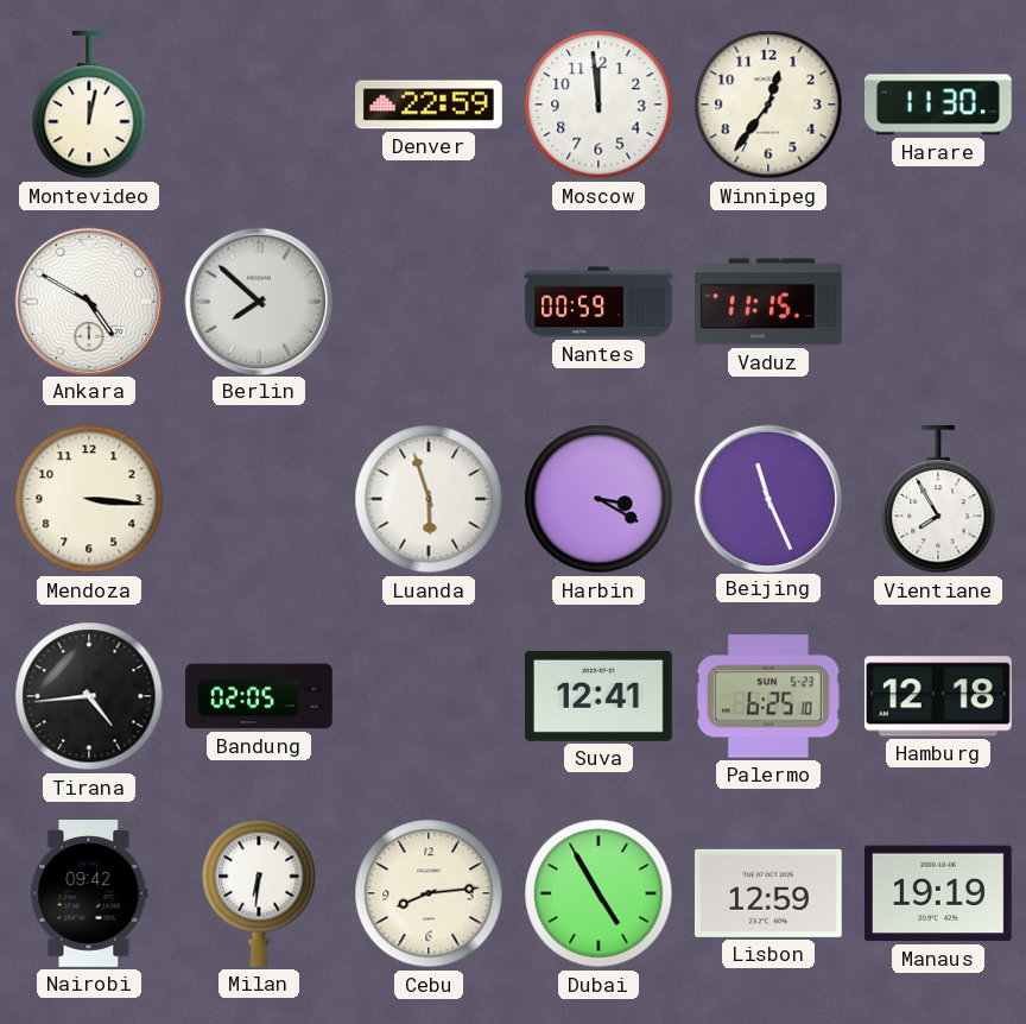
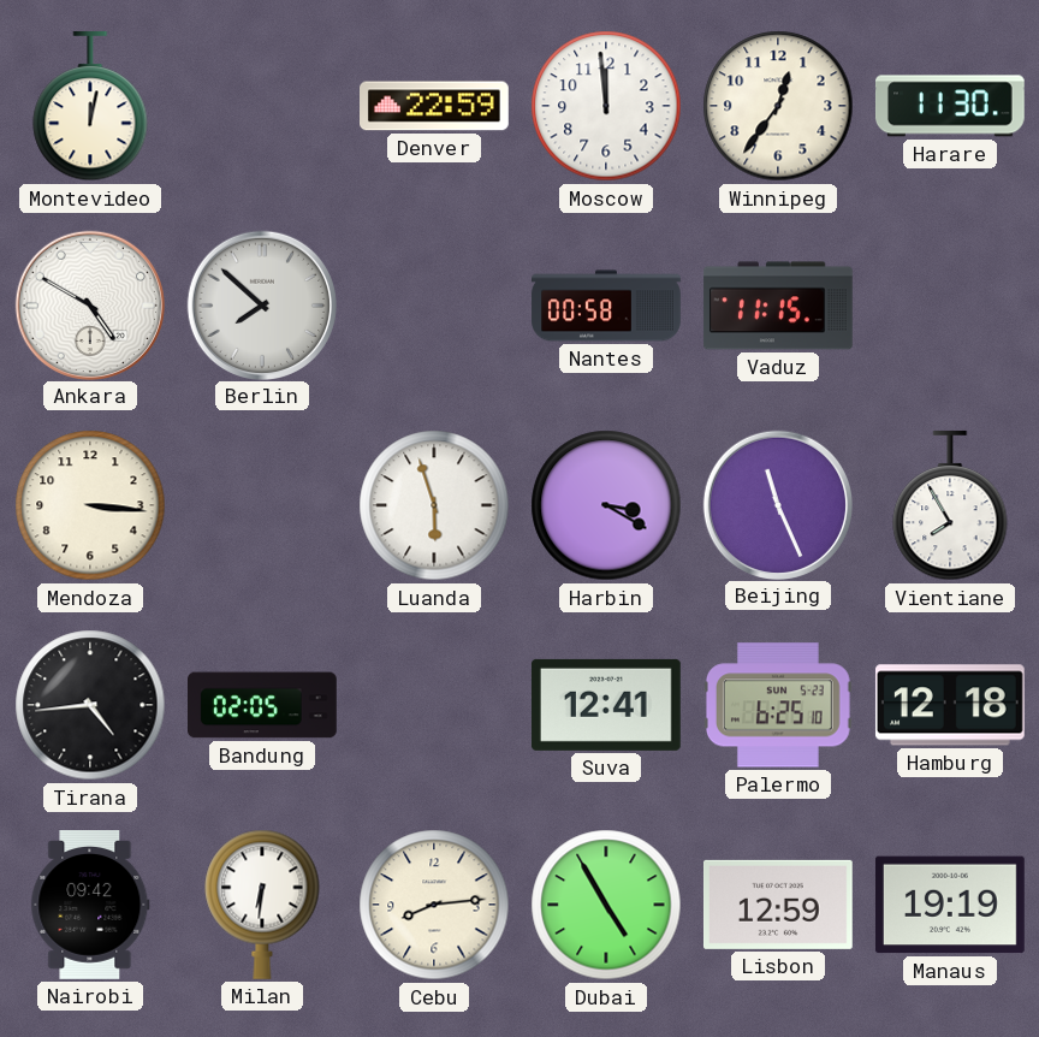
Nantes: 00:59 -> 00:58
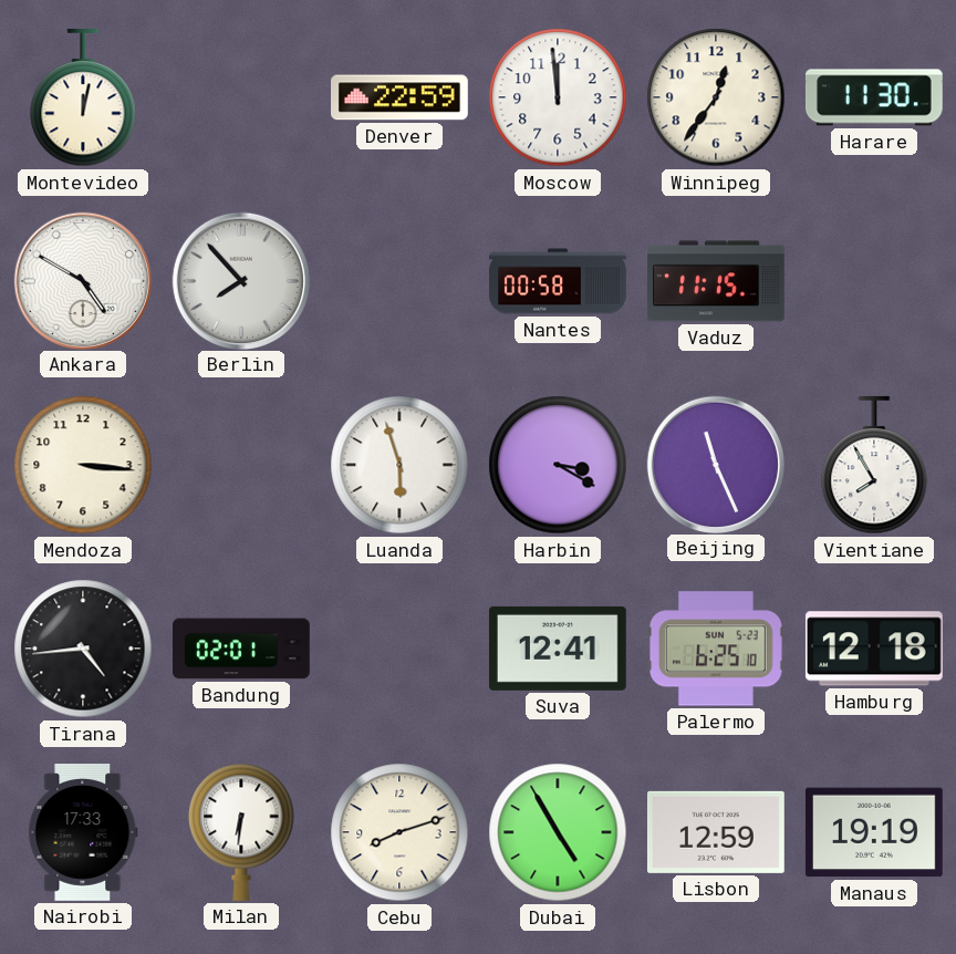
Berlin: 7:52 -> 7:53
Bandung: 02:05 -> 02:01
Nairobi: 09:42 -> 17:33
Cebu: 8:14 -> 8:12
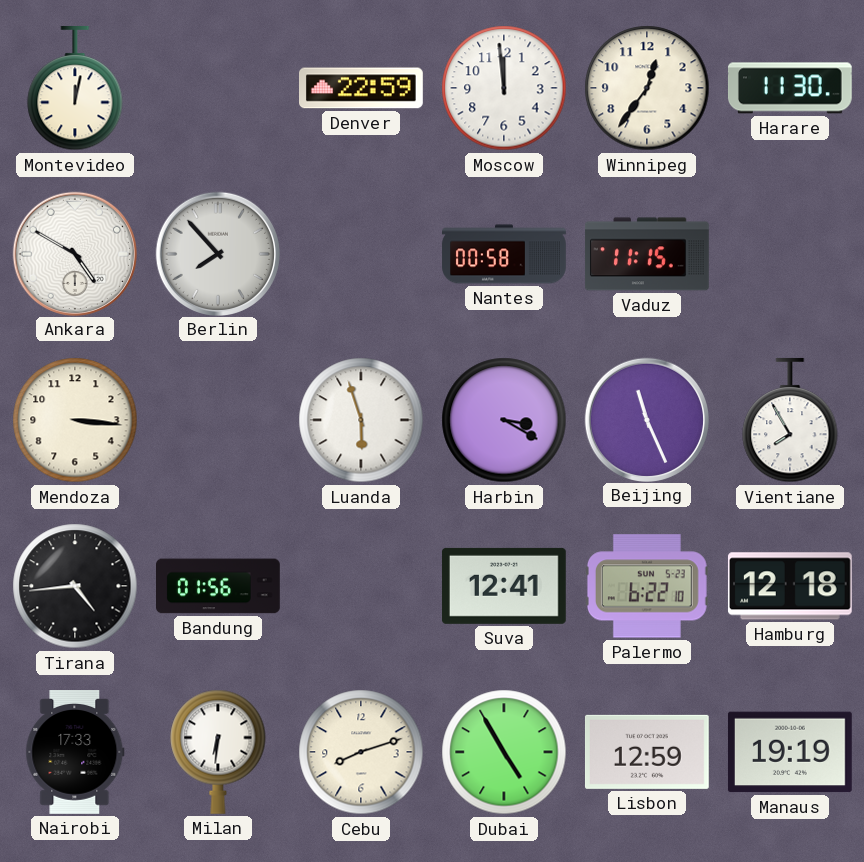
Bandung: 02:01 -> 01:56
Palermo: 6:25 -> 6:22
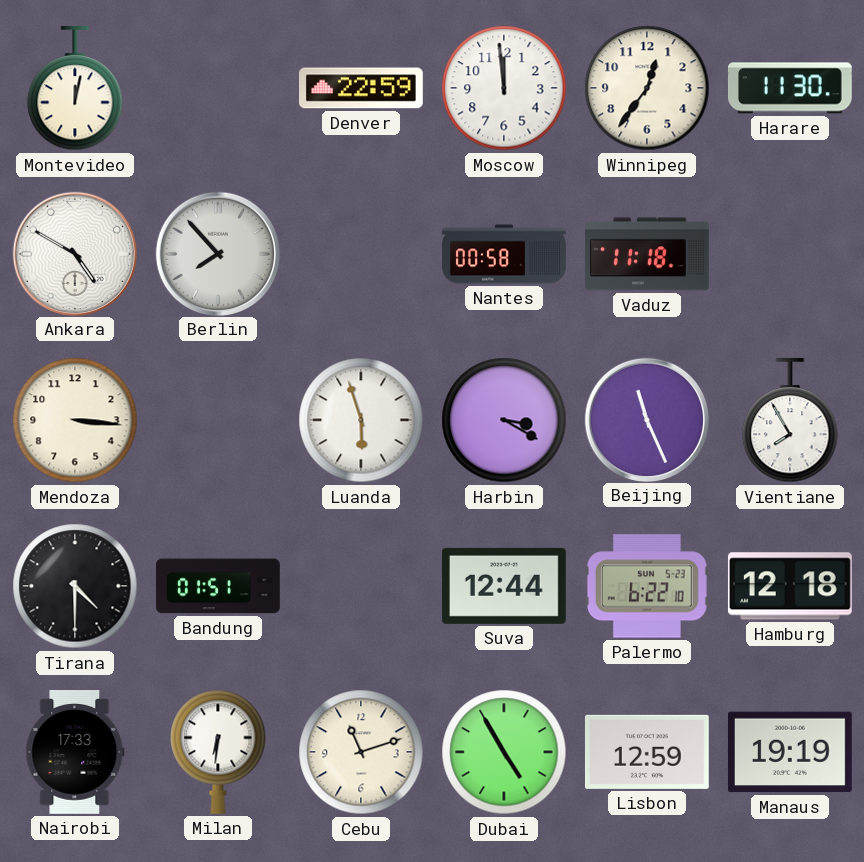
Vaduz: 11:15 -> 11:18
Tirana: 4:44 -> 4:30
Bandung: 01:56 -> 01:51
Suva: 12:41 -> 12:44
Cebu: 8:12 -> 11:12
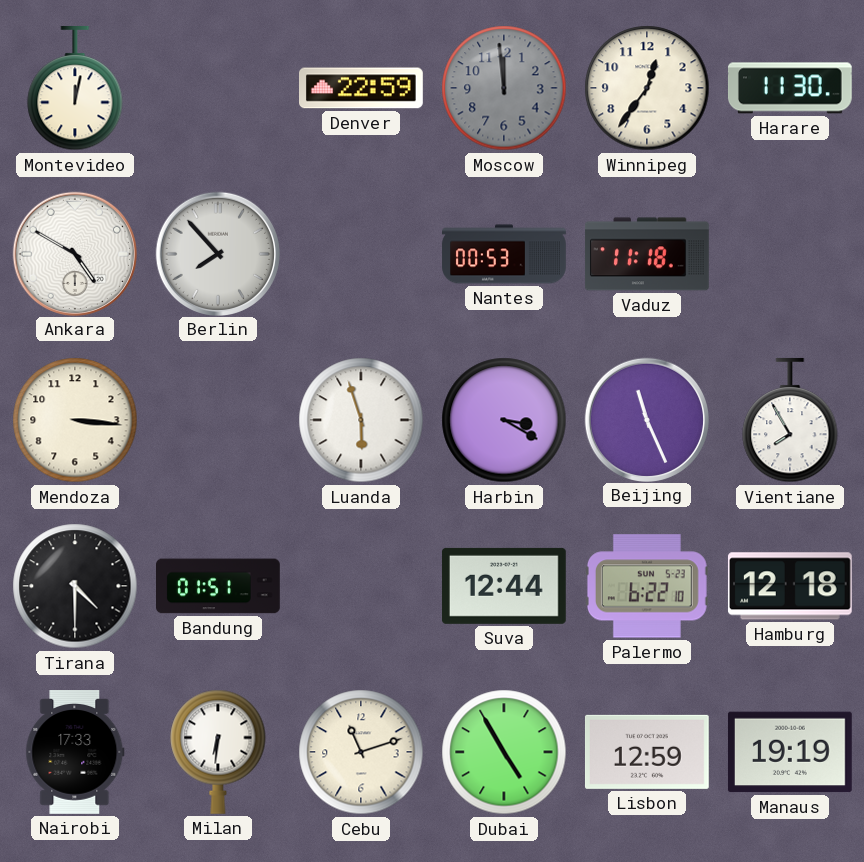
Moscow dial: white -> grey
Nantes: 00:58 -> 00:53
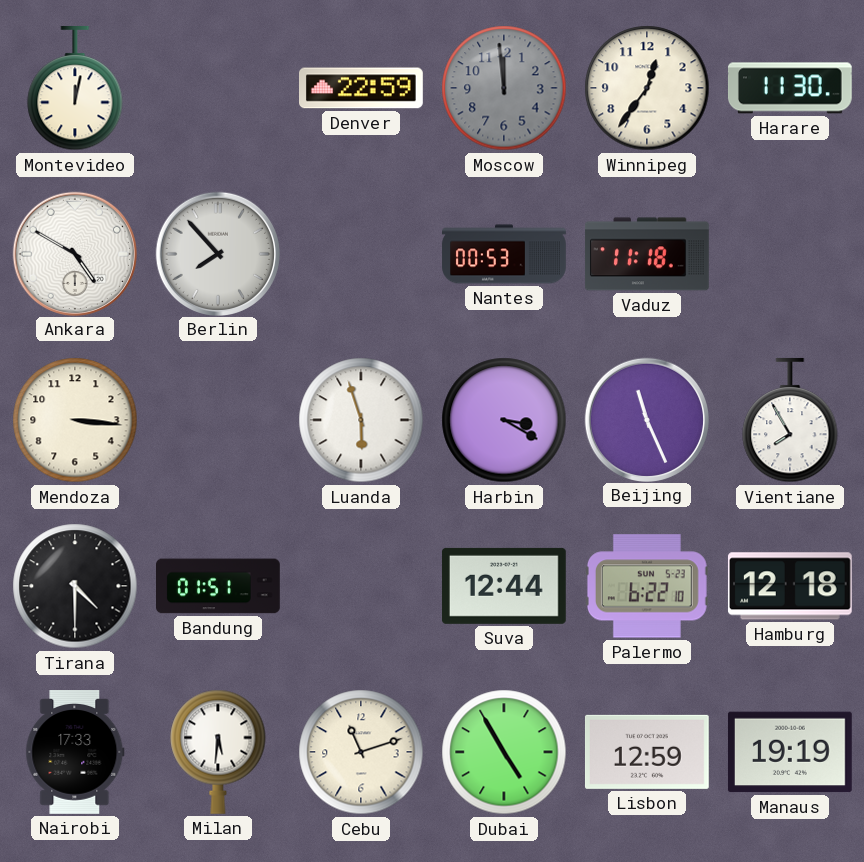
Milan: 6:31 -> 5:31
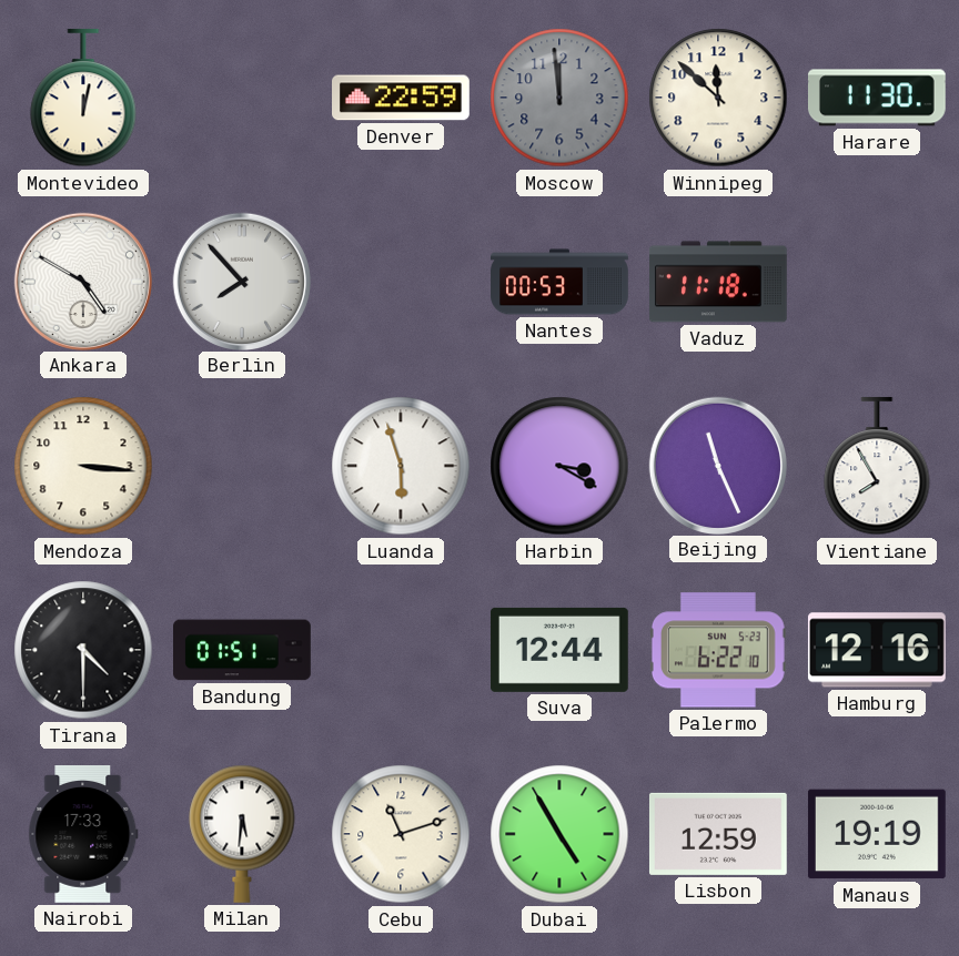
Winnipeg: 12:36 -> 11:52
Hamburg: 12:18 -> 12:16
